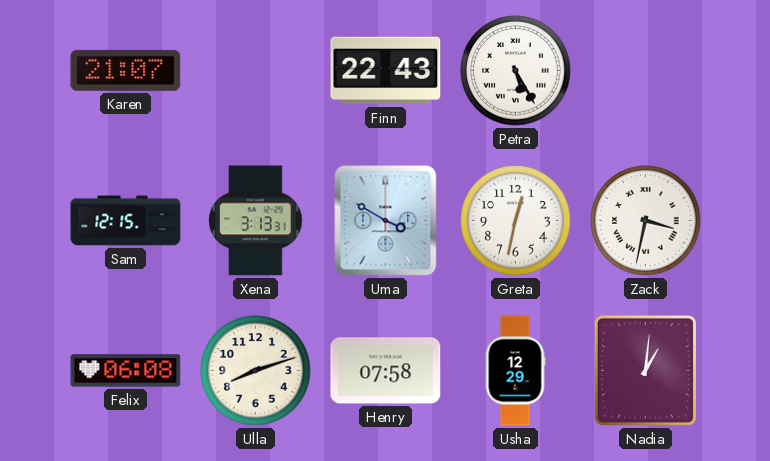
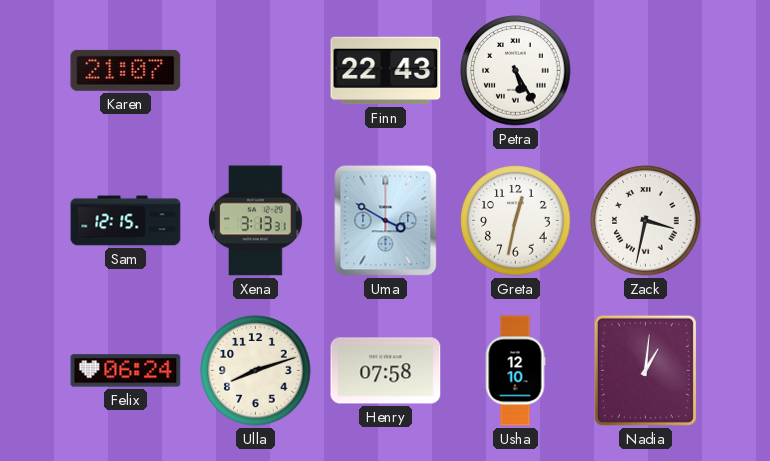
Felix: 06:08 -> 06:24
Usha: 12:29 -> 12:10
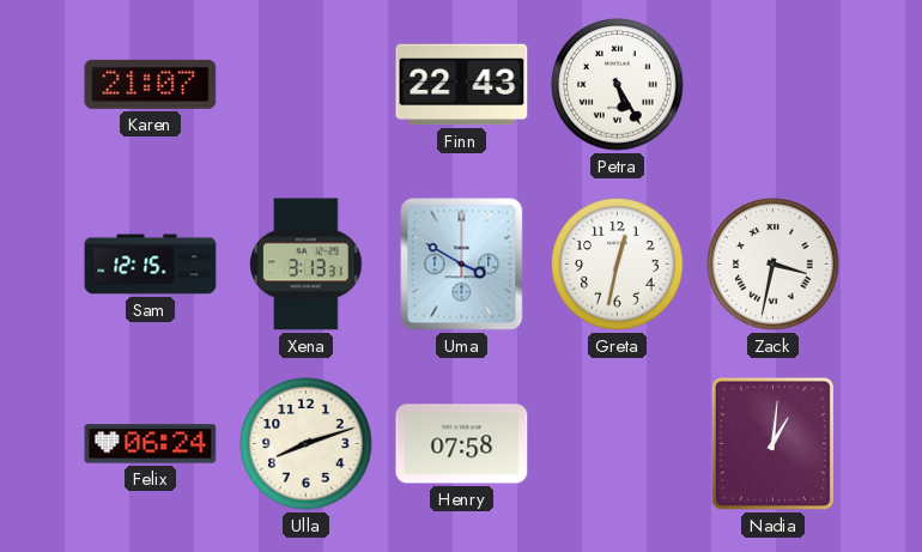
Usha: 12:10 -> none
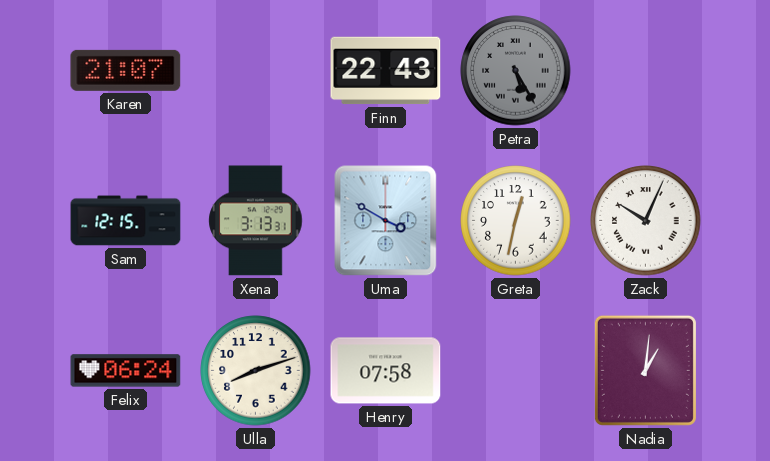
Petra dial: white -> grey
Zack: 3:32 -> 10:04
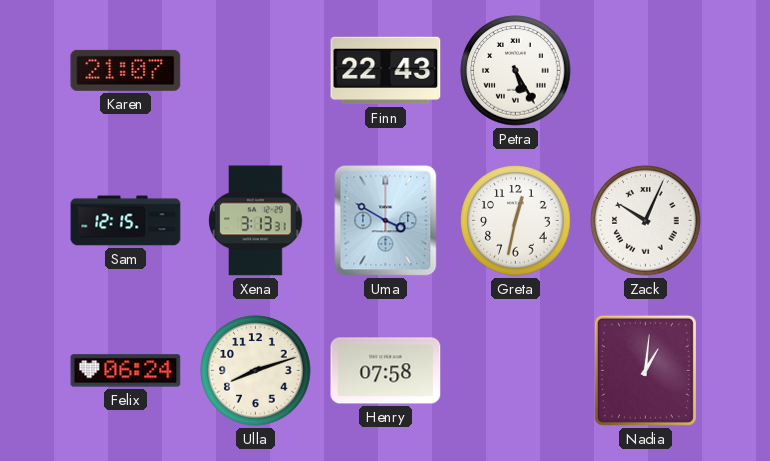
Petra dial: grey -> white
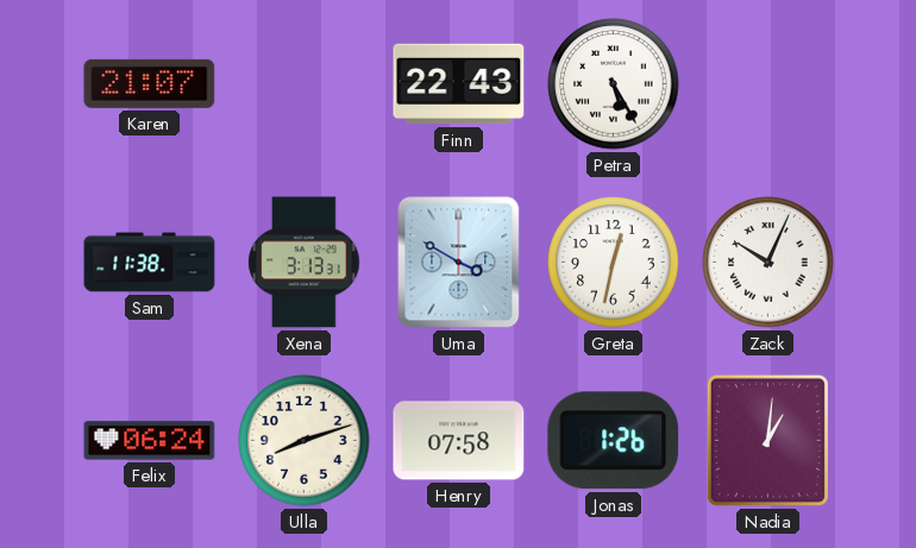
Sam: 12:15 -> 11:38
Jonas: none -> 1:26
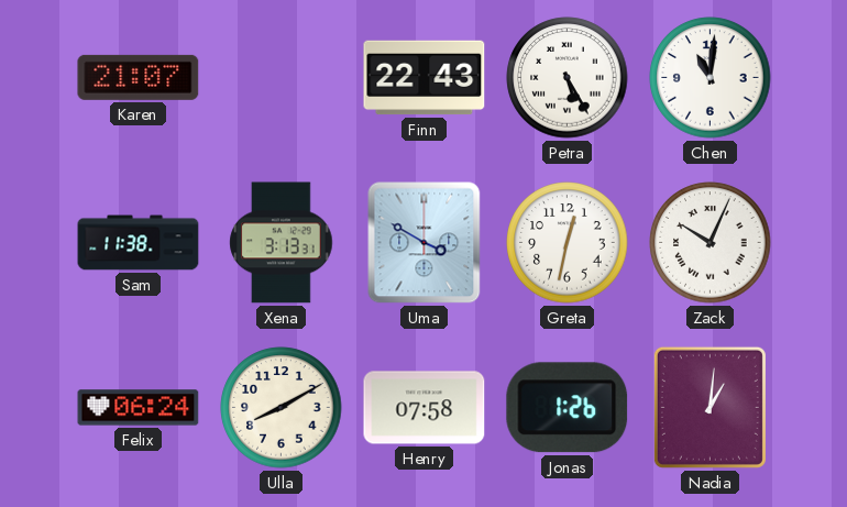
Chen: none -> 11:01
Ulla: 8:12 -> 8:10
